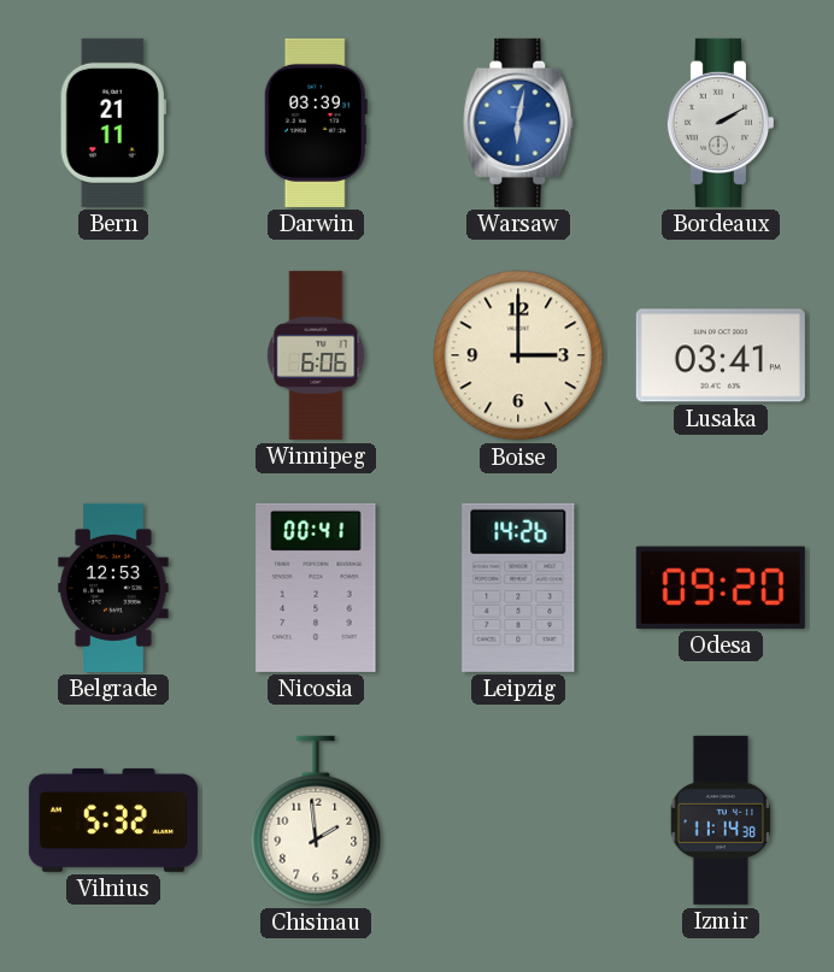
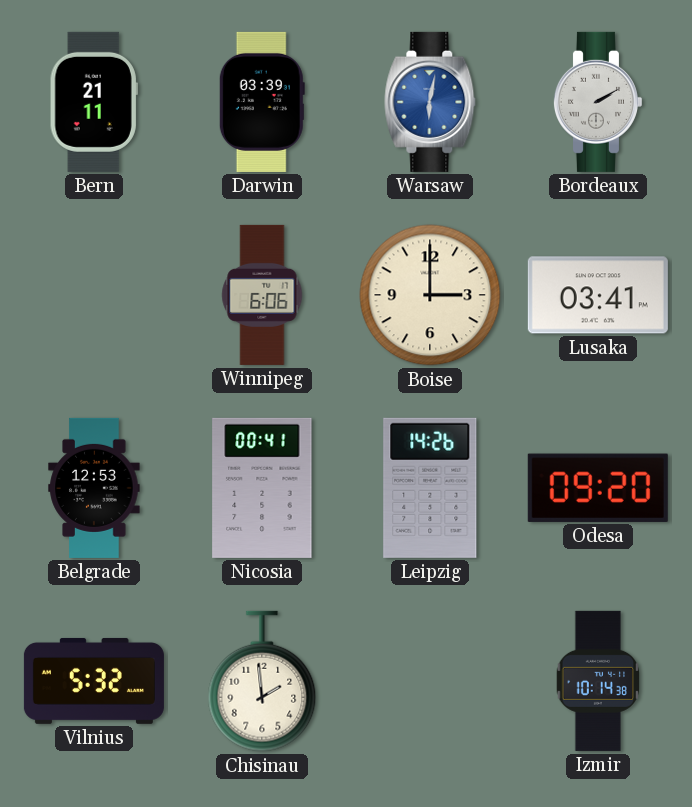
Izmir: 11:14 -> 10:14
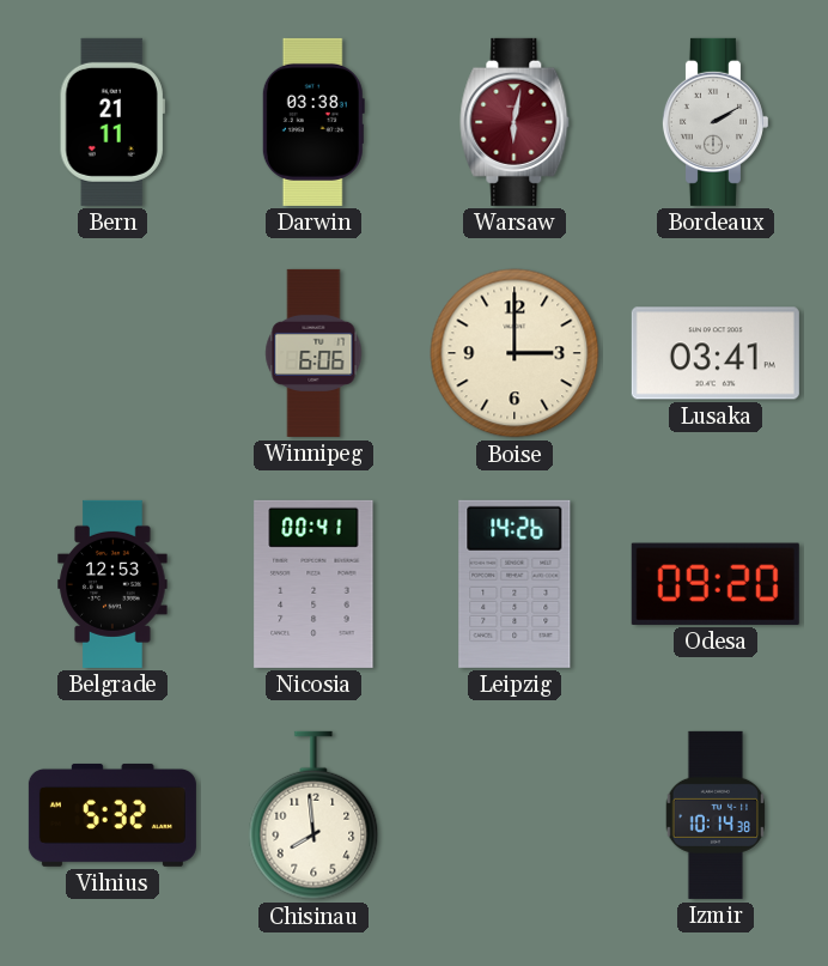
Darwin: 03:39 -> 03:38
Warsaw dial: blue -> burgundy
Chisinau: 1:59 -> 7:59
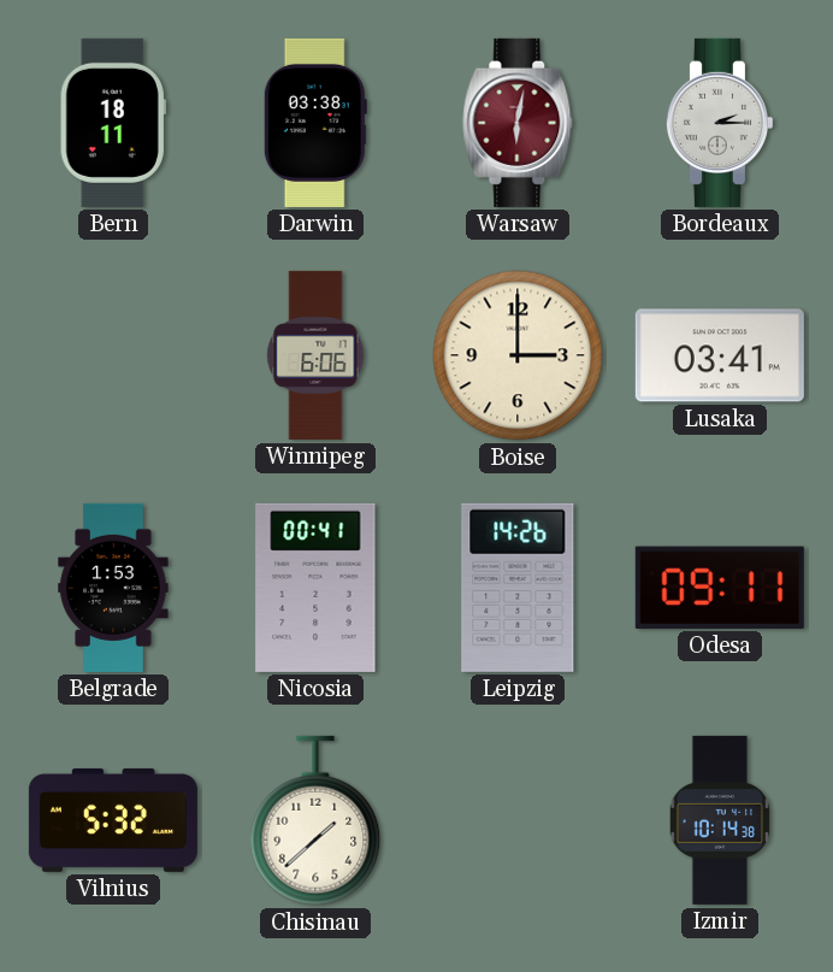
Bern: 21:11 -> 18:11
Bordeaux: 2:10 -> 2:15
Belgrade: 12:53 -> 1:53
Odesa: 09:20 -> 09:11
Chisinau: 7:59 -> 1:38
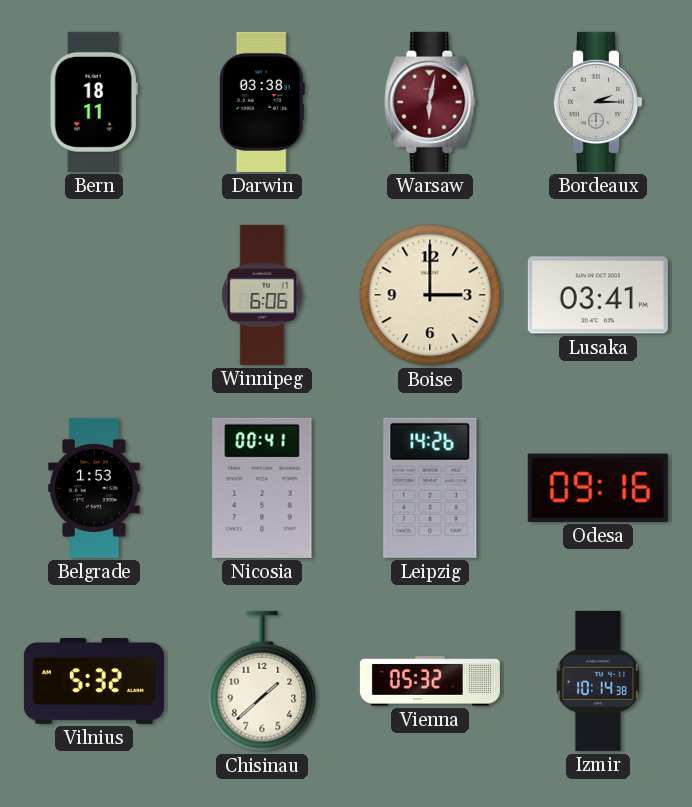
Odesa: 09:11 -> 09:16
Vienna: none -> 05:32
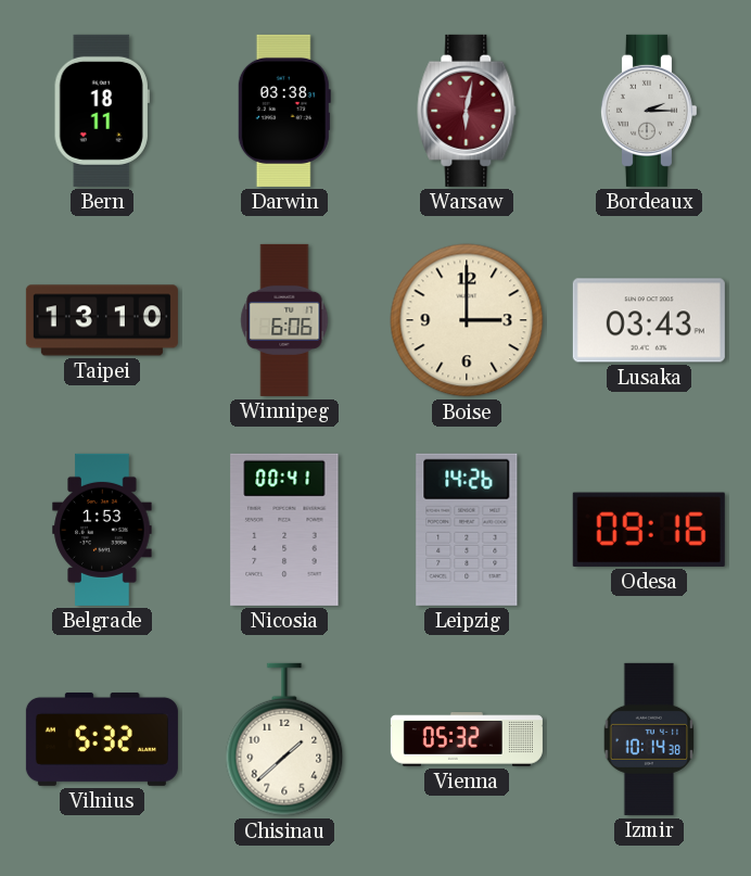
Taipei: none -> 13:10
Lusaka: 03:41 -> 03:43
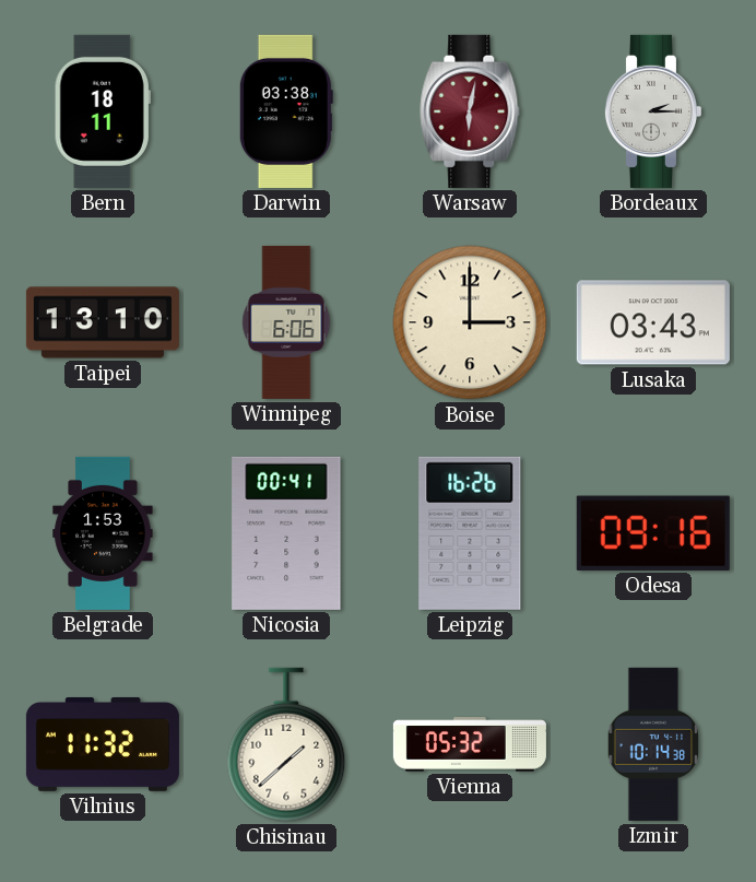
Leipzig: 14:26 -> 16:26
Vilnius: 5:32 -> 11:32
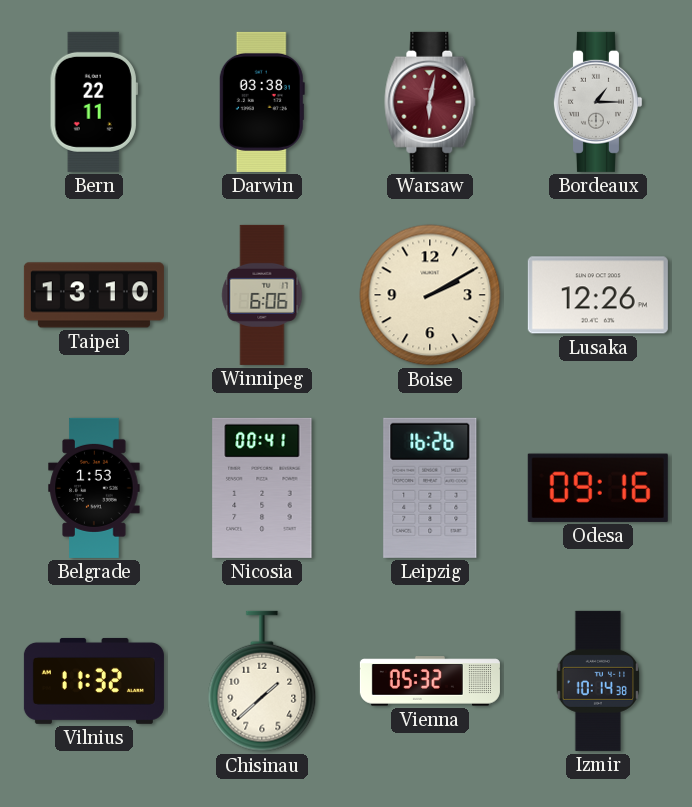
Bern: 18:11 -> 22:11
Bordeaux: 2:15 -> 1:15
Boise: 3:00 -> 2:10
Lusaka: 03:43 -> 12:26
